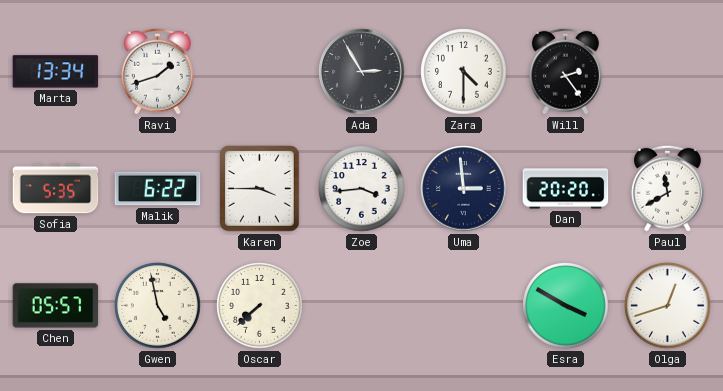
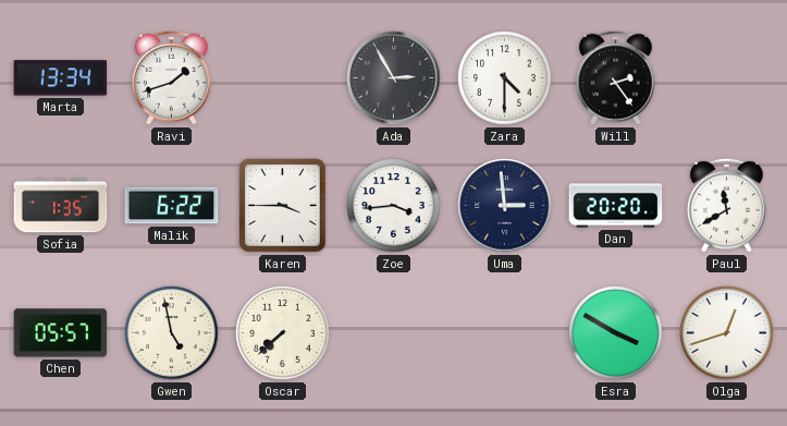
Sofia: 5:35 -> 1:35
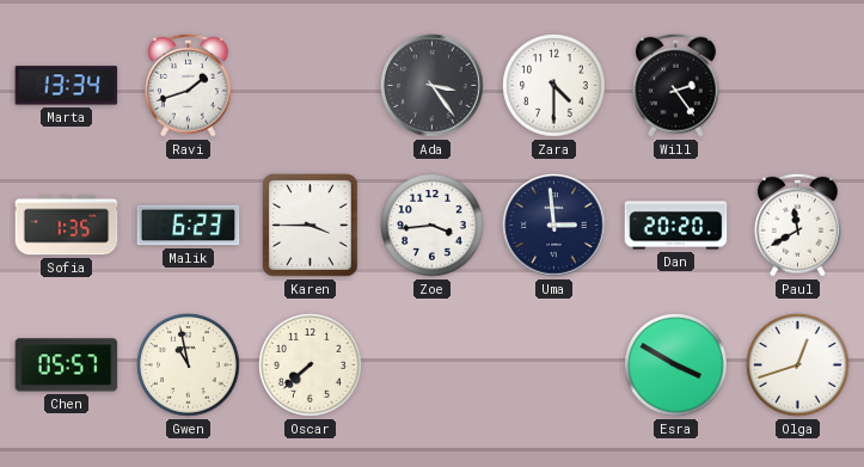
Ada: 2:55 -> 3:24
Malik: 6:22 -> 6:23
Gwen: 4:58 -> 10:58
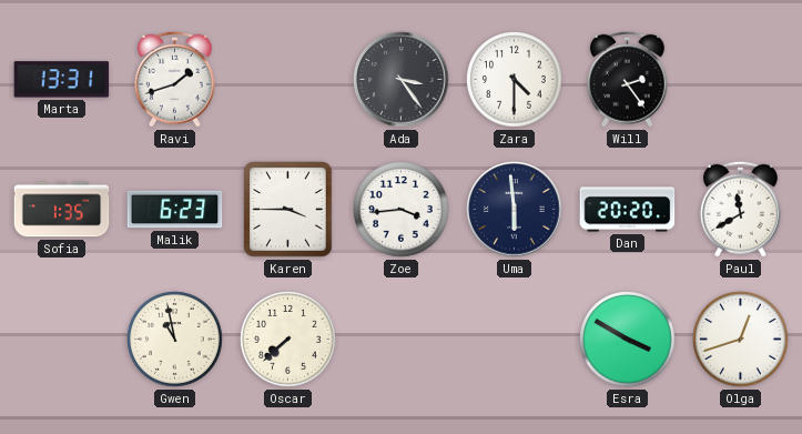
Marta: 13:34 -> 13:31
Uma: 2:59 -> 5:59
Chen: 05:57 -> none
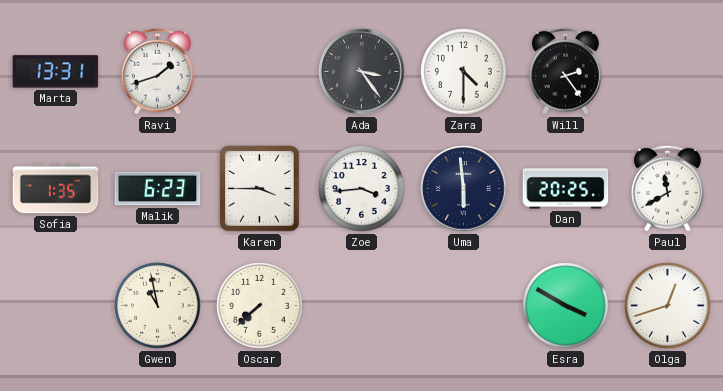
Dan: 20:20 -> 20:25
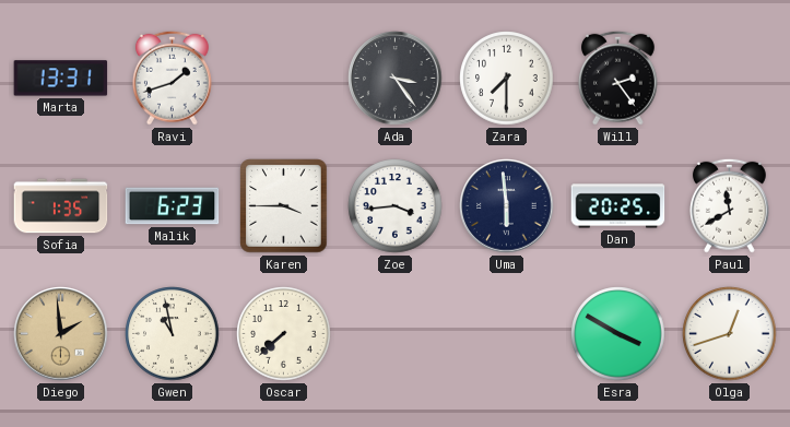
Zara: 4:30 -> 7:30
Diego: none -> 1:59
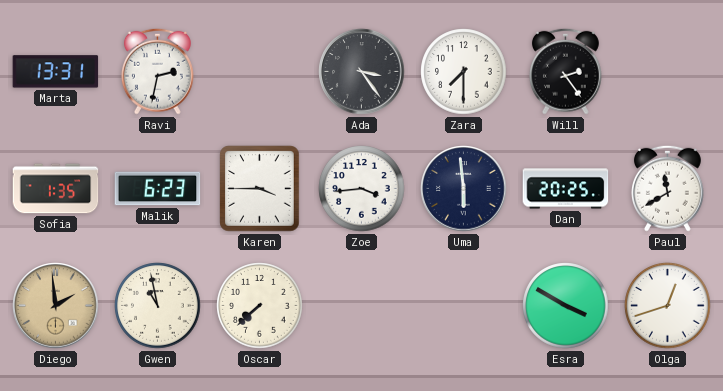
Ravi: 1:42 -> 2:32
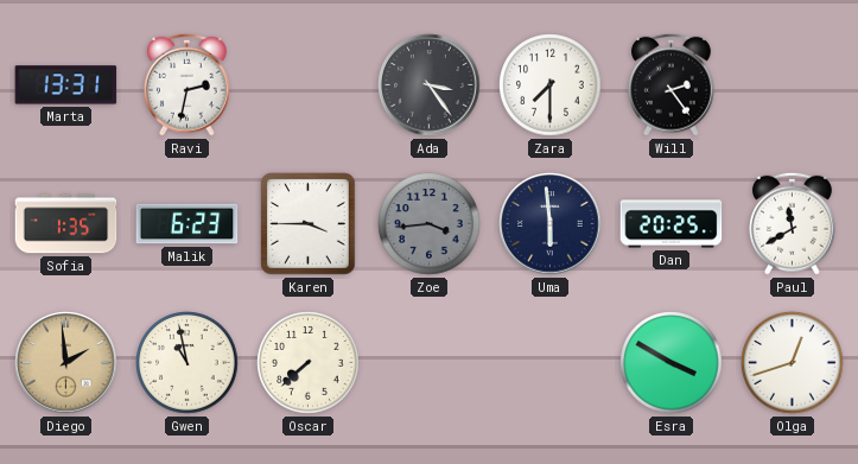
Zoe dial: white -> grey
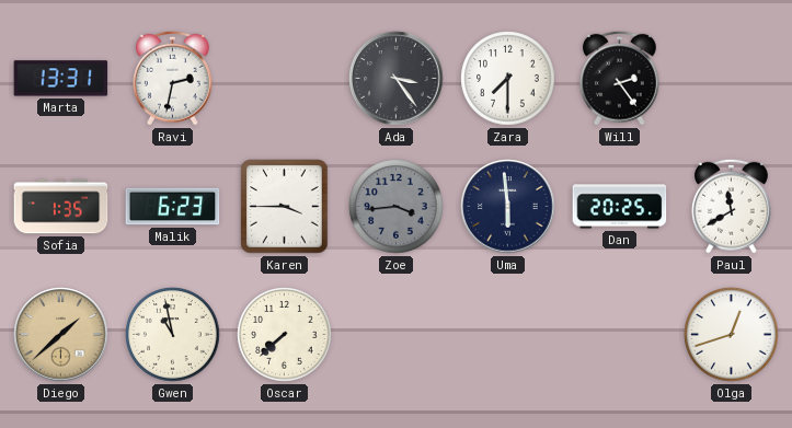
Diego: 1:59 -> 1:38
Esra: 3:50 -> none
